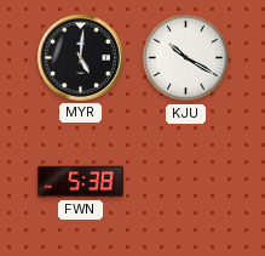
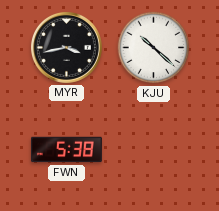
MYR: 5:01 -> 3:43
KJU: 10:20 -> 10:22
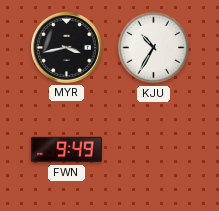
KJU: 10:22 -> 10:35
FWN: 5:38 -> 9:49
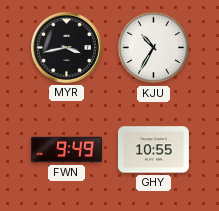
GHY: none -> 10:55
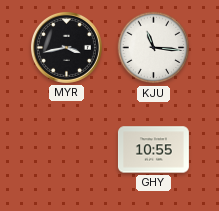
KJU: 10:35 -> 11:16
FWN: 9:49 -> none
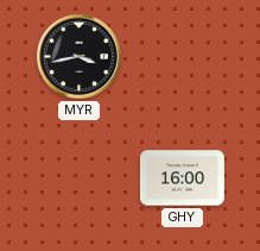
KJU: 11:16 -> none
GHY: 10:55 -> 16:00
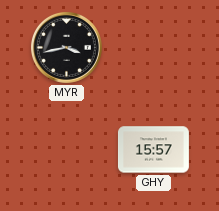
GHY: 16:00 -> 15:57
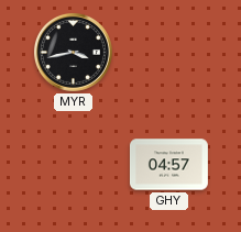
GHY: 15:57 -> 04:57
